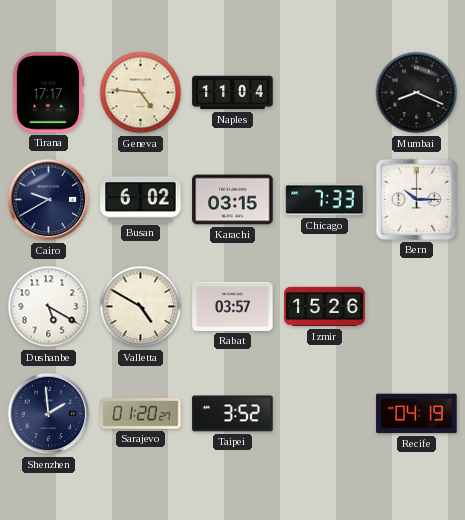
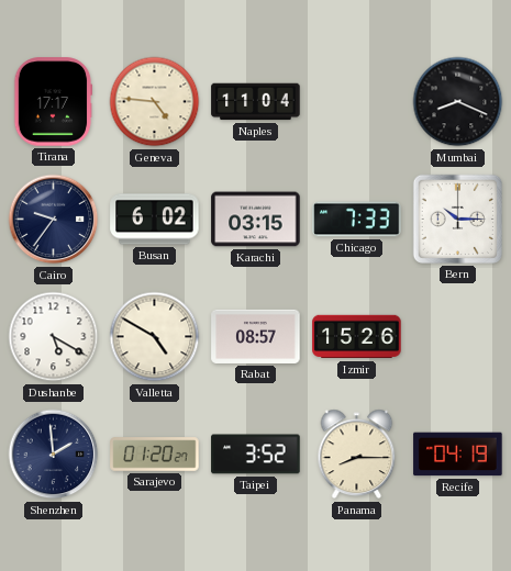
Cairo: 9:40 -> 9:36
Rabat: 03:57 -> 08:57
Panama: none -> 8:15
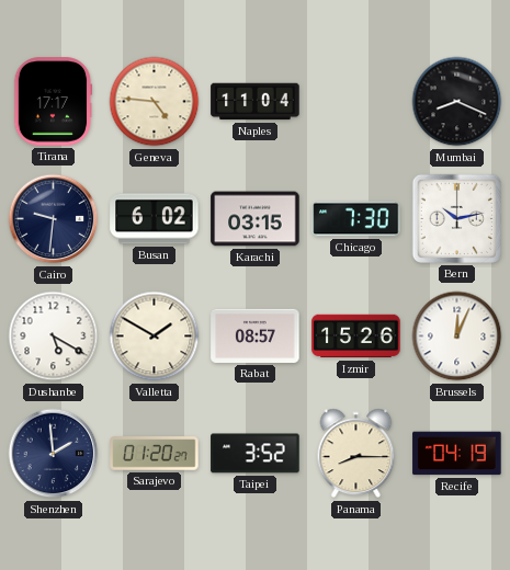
Cairo: 9:36 -> 9:31
Chicago: 7:33 -> 7:30
Bern: 10:15 -> 10:13
Valletta: 4:50 -> 1:50
Brussels: none -> 12:04
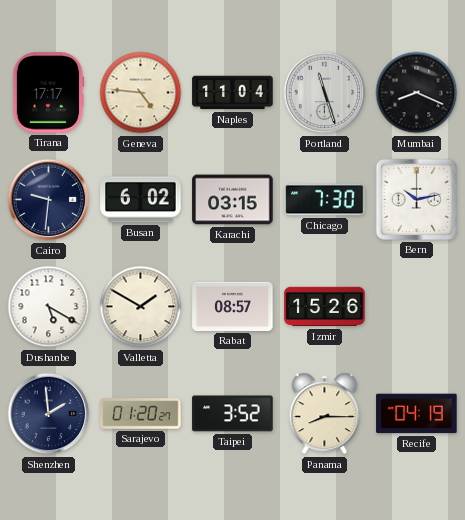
Portland: none -> 11:27
Brussels: 12:04 -> none
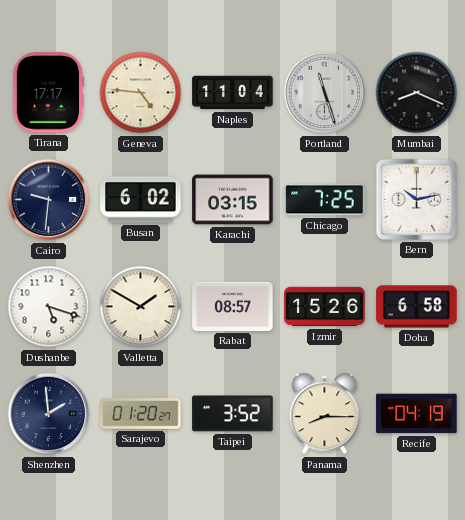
Chicago: 7:30 -> 7:25
Dushanbe: 5:20 -> 5:18
Doha: none -> 6:58
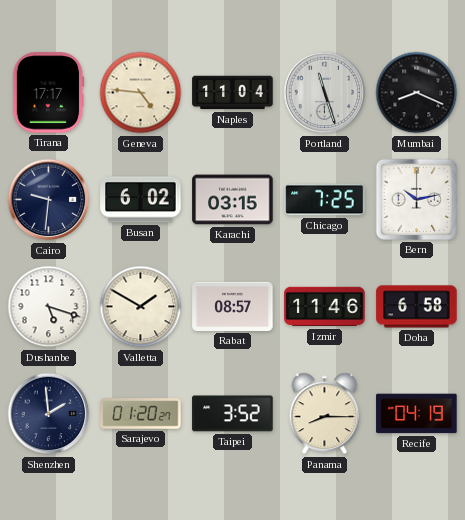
Izmir: 15:26 -> 11:46
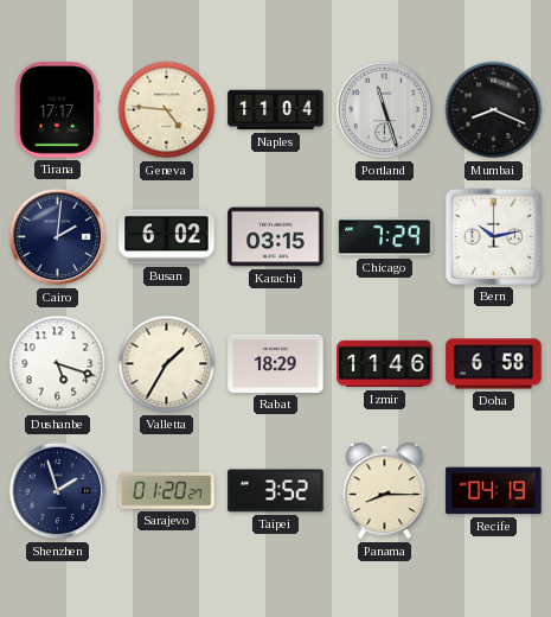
Cairo: 9:31 -> 2:01
Chicago: 7:25 -> 7:29
Valletta: 1:50 -> 1:35
Rabat: 08:57 -> 18:29
Shenzhen: 1:59 -> 1:57
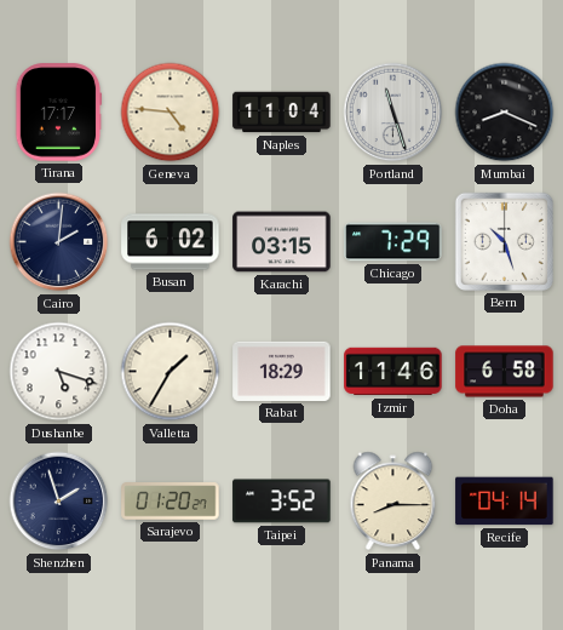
Bern: 10:13 -> 10:27
Recife: 04:19 -> 04:14
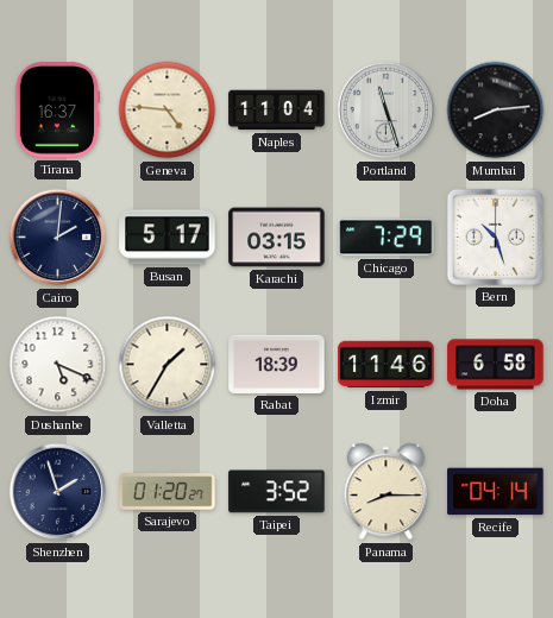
Tirana: 17:17 -> 16:37
Mumbai: 8:19 -> 8:14
Busan: 6:02 -> 5:17
Dushanbe: 5:18 -> 5:19
Rabat: 18:29 -> 18:39
